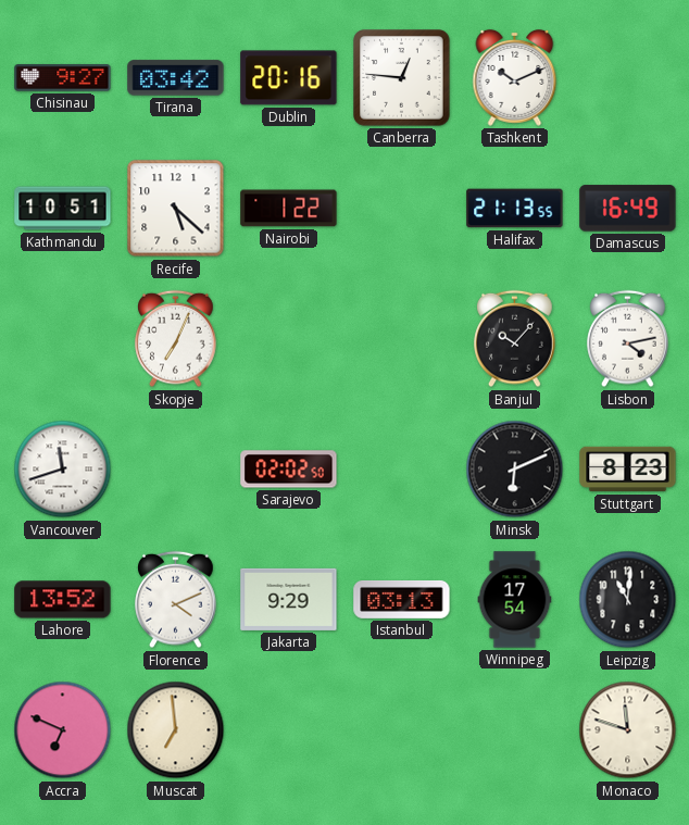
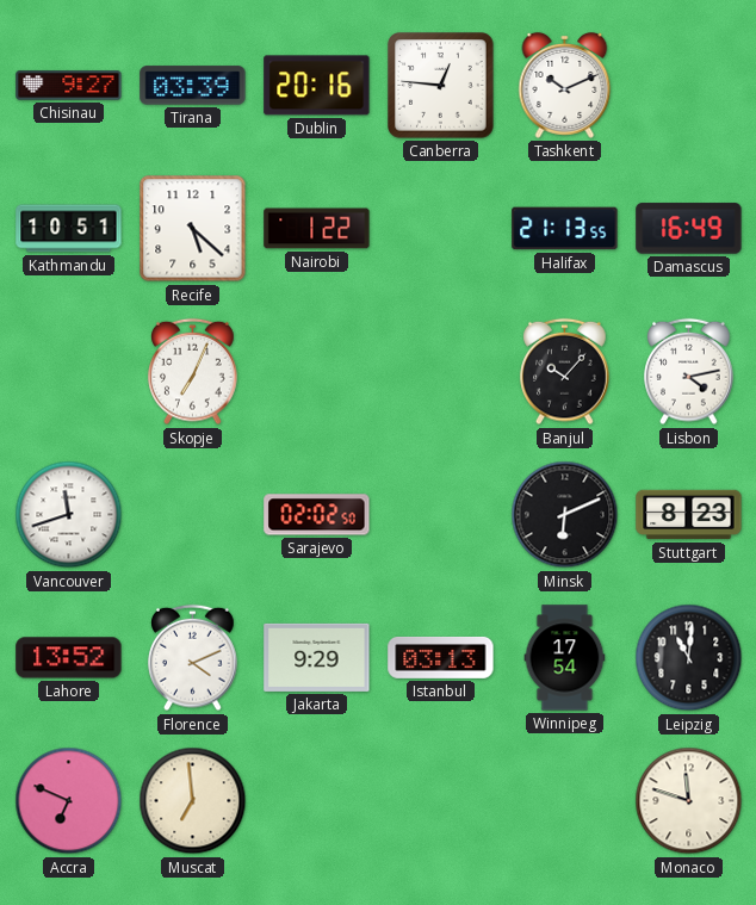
Tirana: 03:42 -> 03:39
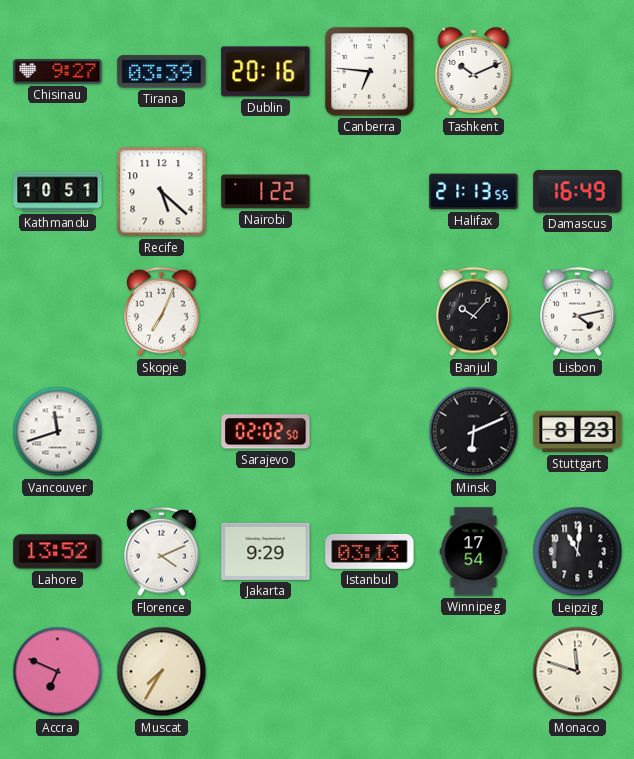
Canberra: 12:46 -> 6:46
Muscat: 6:59 -> 7:35
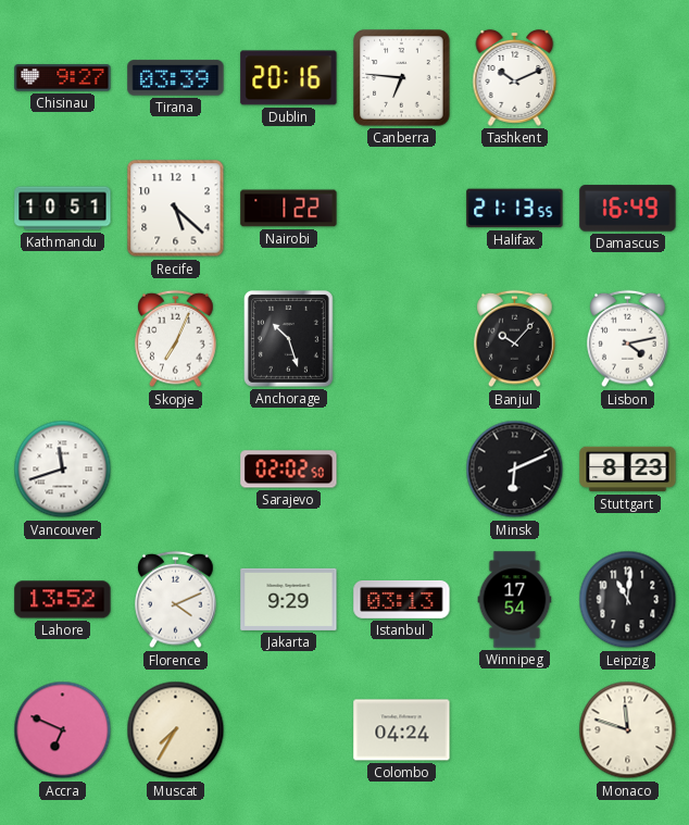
Anchorage: none -> 10:27
Colombo: none -> 04:24
